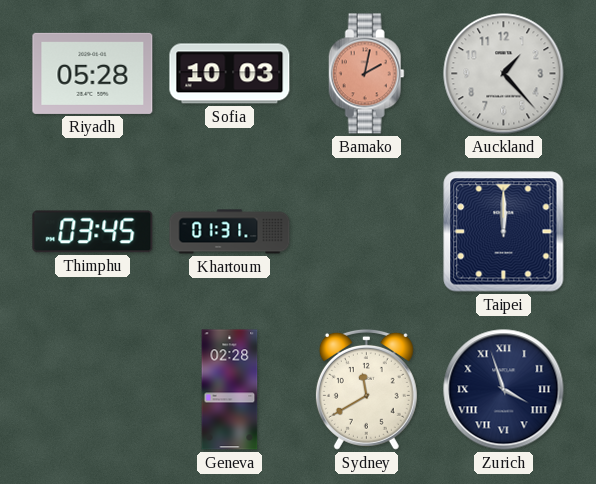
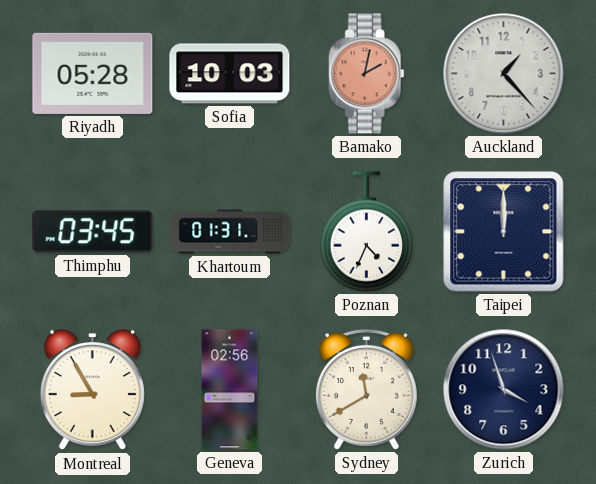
Poznan: none -> 4:34
Montreal: none -> 8:55
Geneva: 02:28 -> 02:56
Zurich numerals: Roman -> Arabic
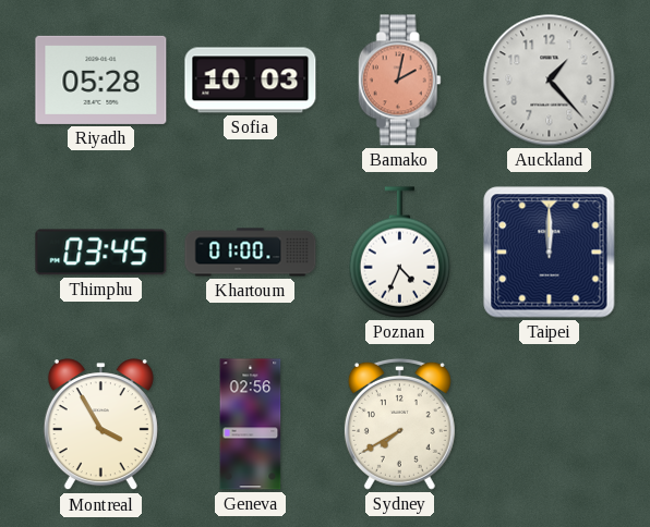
Khartoum: 01:31 -> 01:00
Montreal: 8:55 -> 3:55
Sydney: 11:40 -> 7:40
Zurich: 3:57 -> none
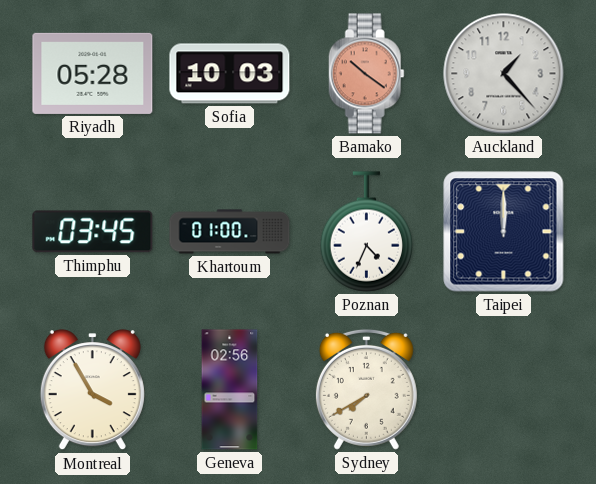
Bamako: 2:02 -> 10:21
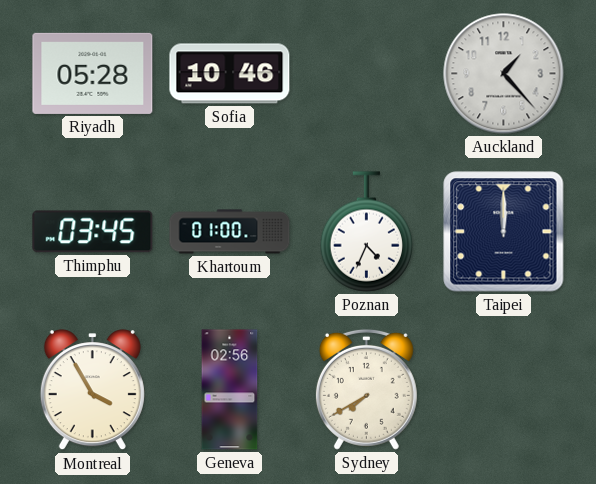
Sofia: 10:03 -> 10:46
Bamako: 10:21 -> none
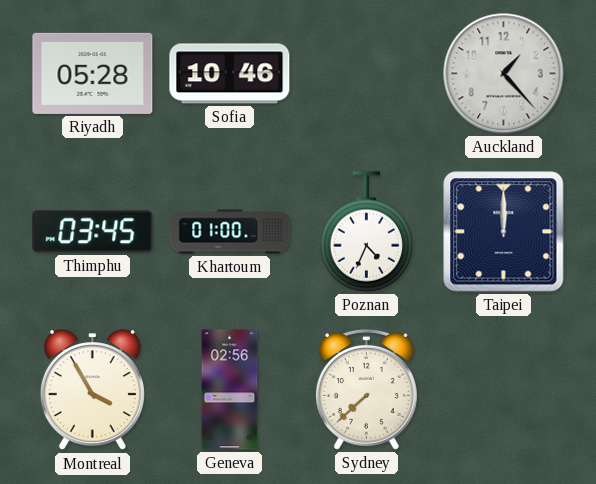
Sydney: 7:40 -> 7:38
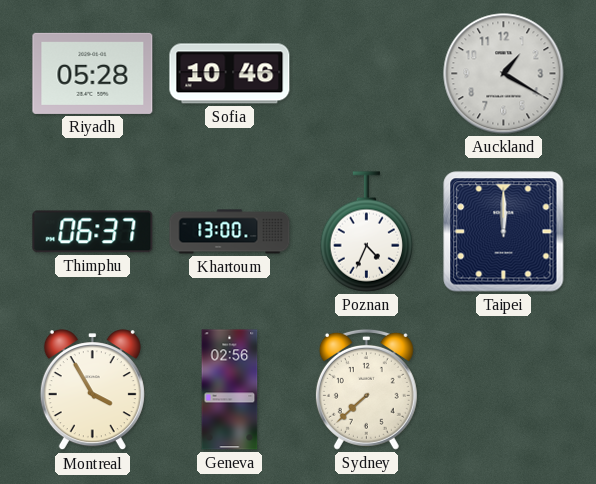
Auckland: 1:23 -> 1:20
Thimphu: 03:45 -> 06:37
Khartoum: 01:00 -> 13:00
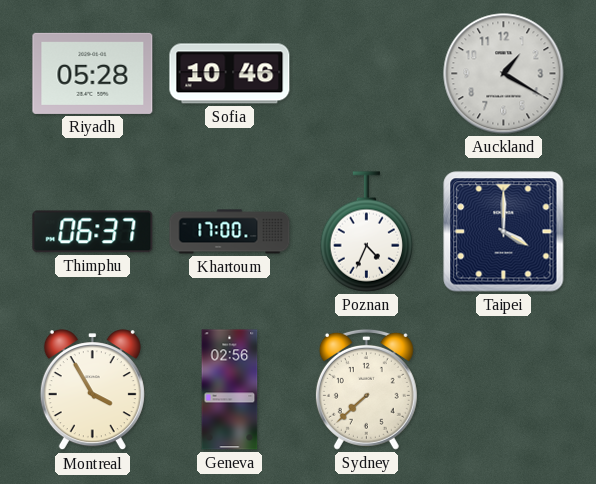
Khartoum: 13:00 -> 17:00
Taipei: 12:00 -> 4:00
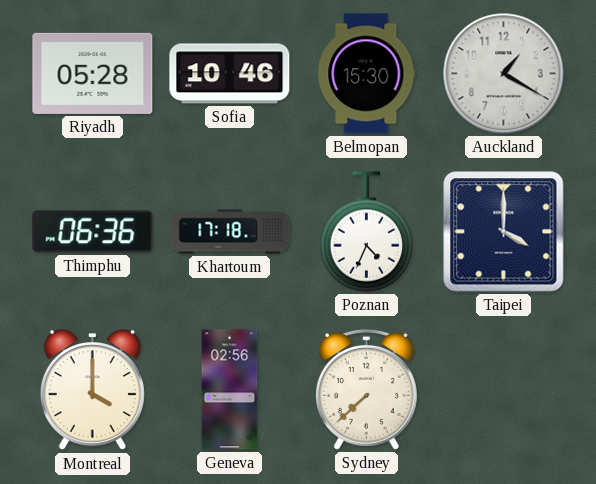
Belmopan: none -> 15:30
Thimphu: 06:37 -> 06:36
Khartoum: 17:00 -> 17:18
Montreal: 3:55 -> 4:00
